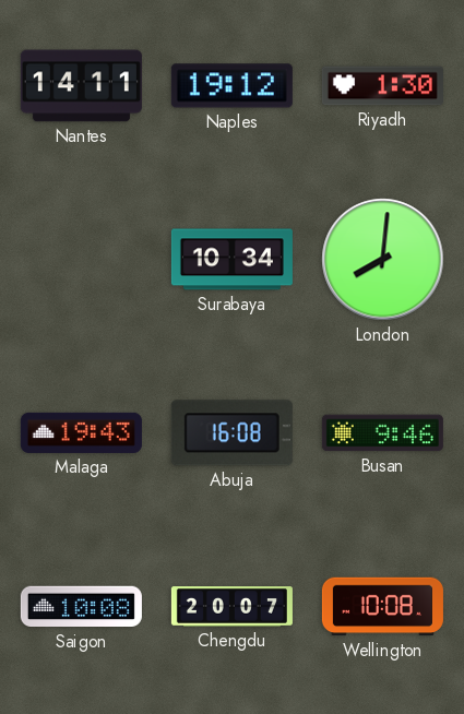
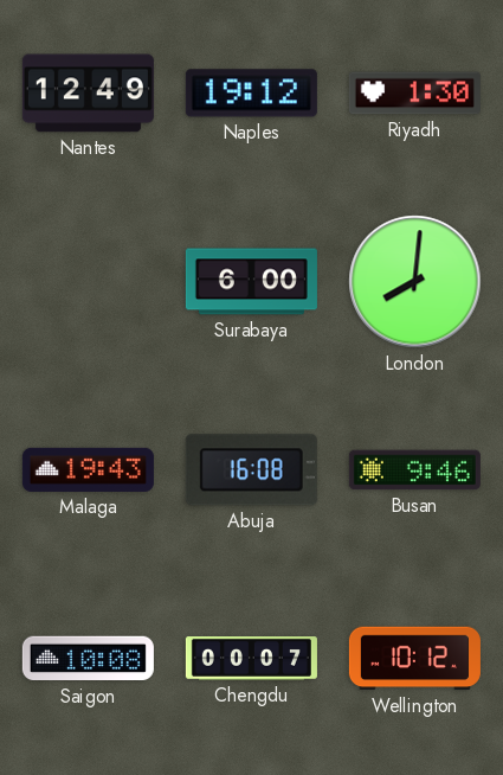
Nantes: 14:11 -> 12:49
Surabaya: 10:34 -> 6:00
Chengdu: 20:07 -> 00:07
Wellington: 10:08 -> 10:12
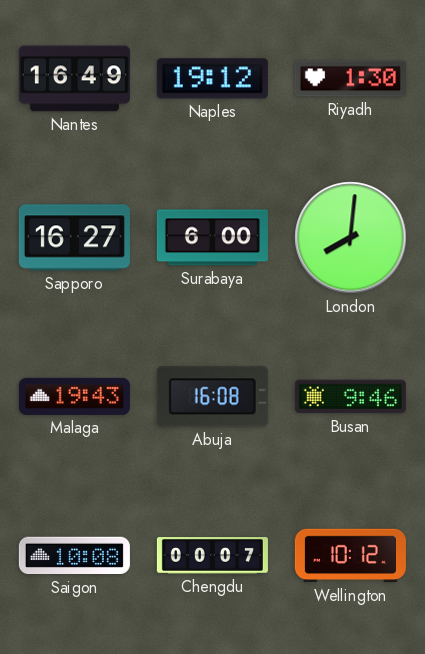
Nantes: 12:49 -> 16:49
Sapporo: none -> 16:27
